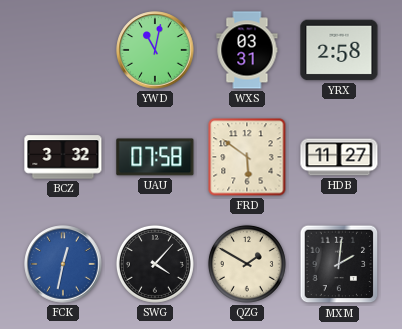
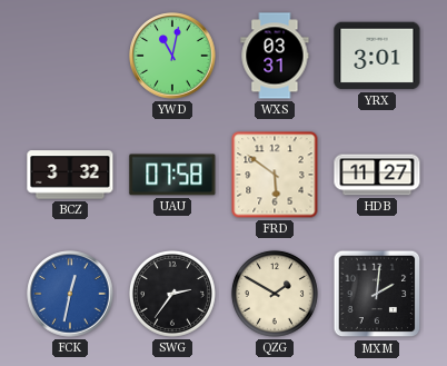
YRX: 2:58 -> 3:01
SWG: 4:07 -> 2:36
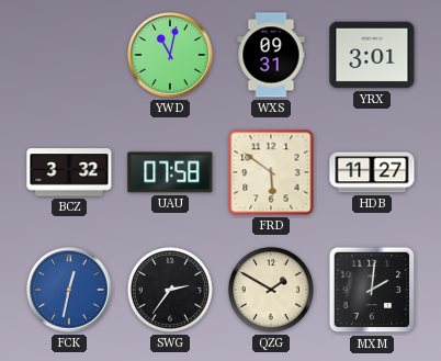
WXS: 03:31 -> 09:31
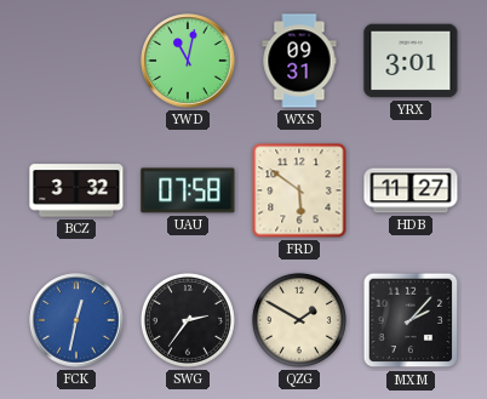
MXM: 2:01 -> 2:07
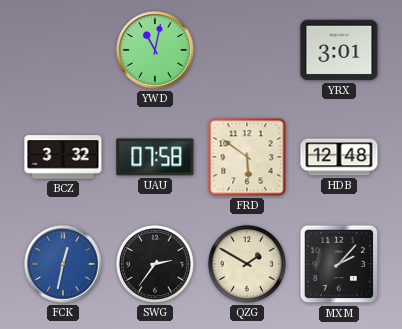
WXS: 09:31 -> none
HDB: 11:27 -> 12:48
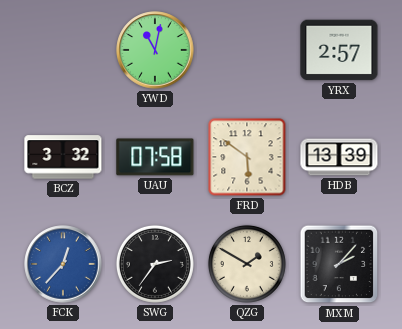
YRX: 3:01 -> 2:57
HDB: 12:48 -> 13:39
FCK: 12:32 -> 12:37
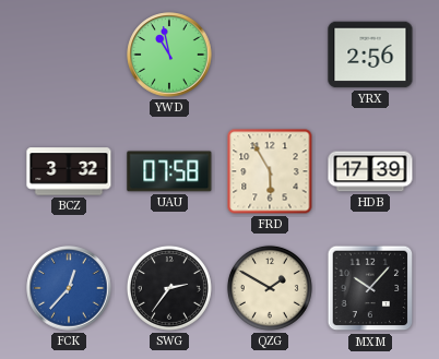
YWD: 11:02 -> 10:58
YRX: 2:57 -> 2:56
FRD: 5:51 -> 5:55
HDB: 13:39 -> 17:39
MXM: 2:07 -> 10:07
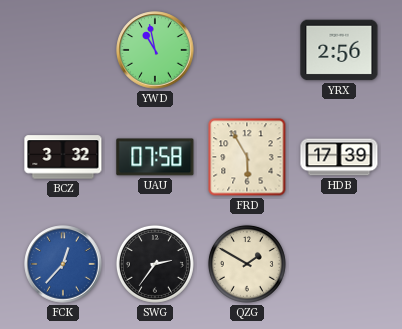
MXM: 10:07 -> none
